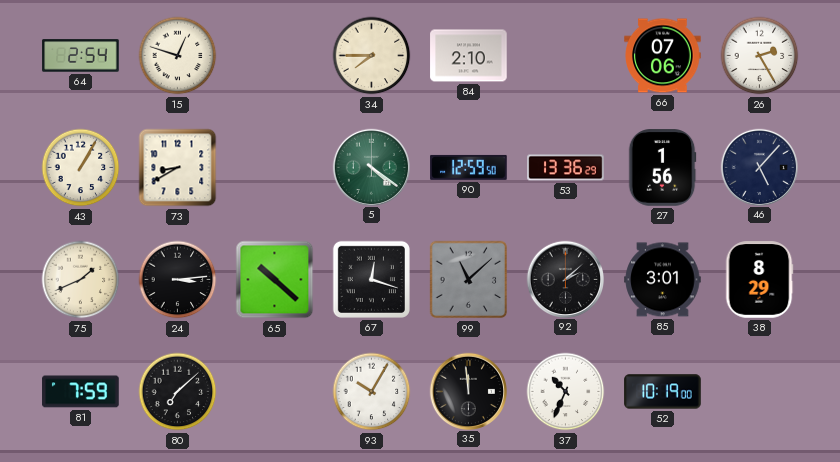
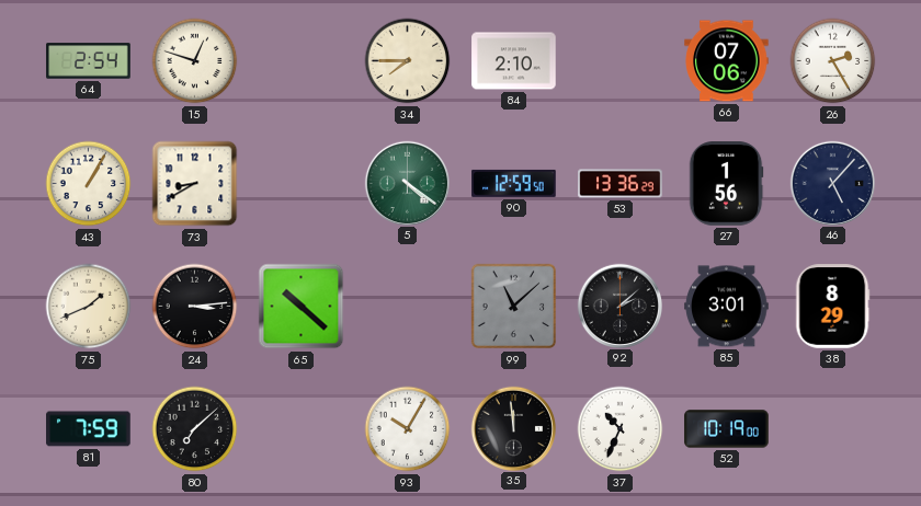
67: 12:18 -> none
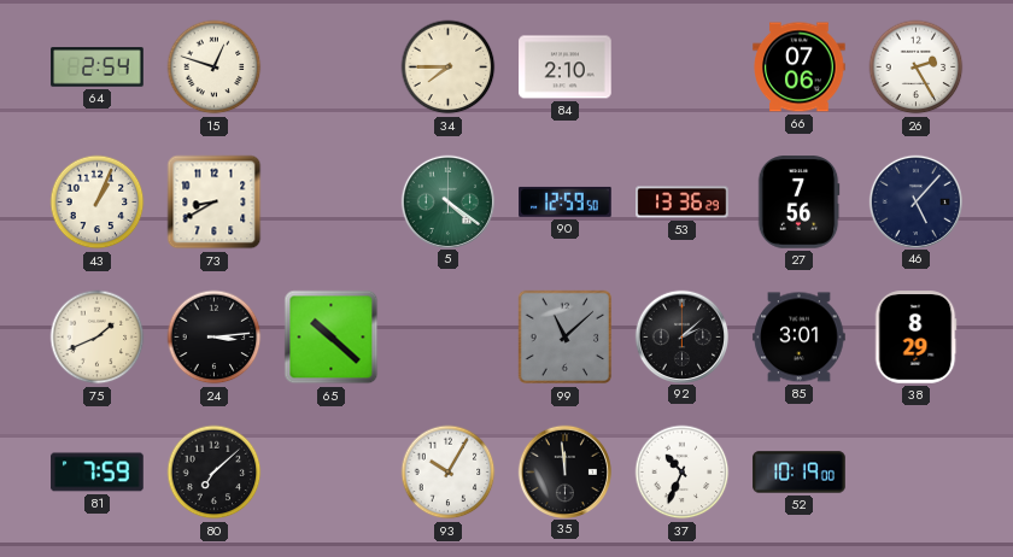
43: 1:05 -> 1:04
27: 1:56 -> 7:56
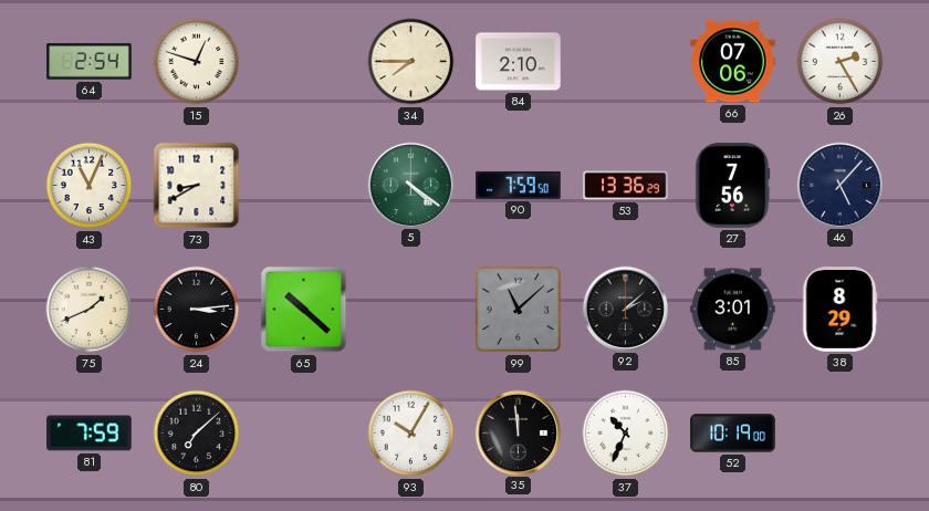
43: 1:04 -> 11:04
90: 12:59 -> 7:59
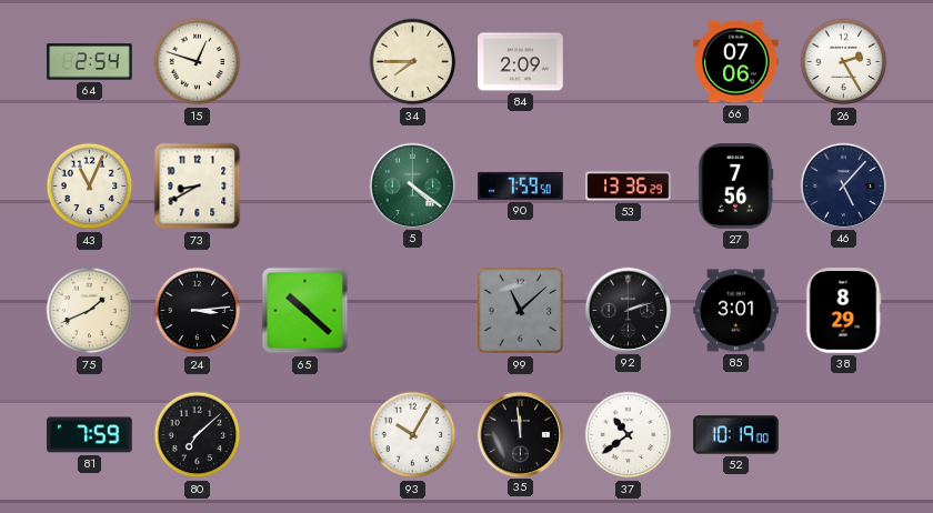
84: 2:10 -> 2:09
92: 2:08 -> 2:12
37: 10:34 -> 10:39
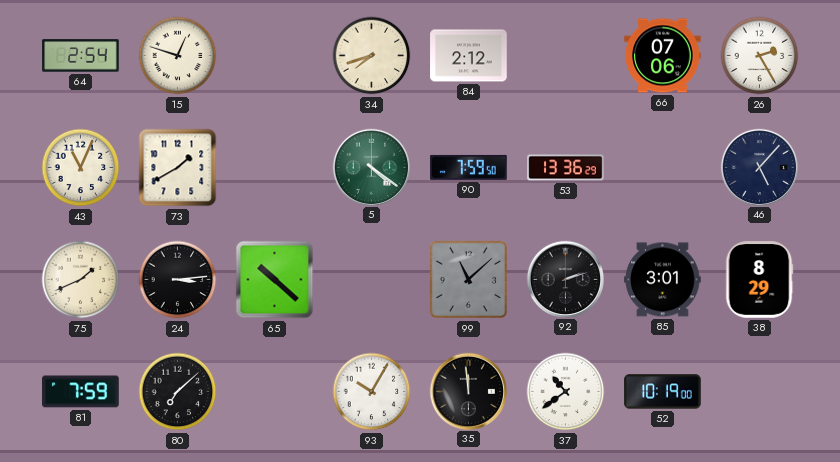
34: 7:45 -> 7:42
84: 2:09 -> 2:12
73: 8:40 -> 1:40
27: 7:56 -> none
